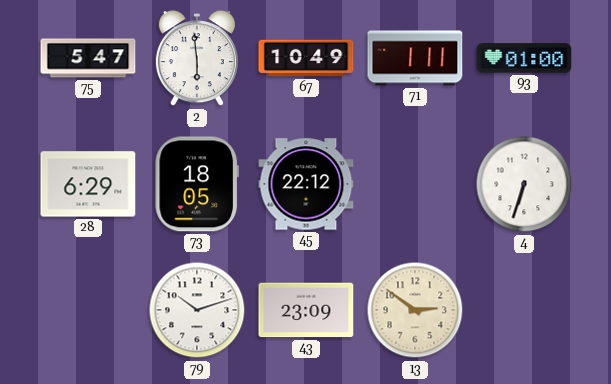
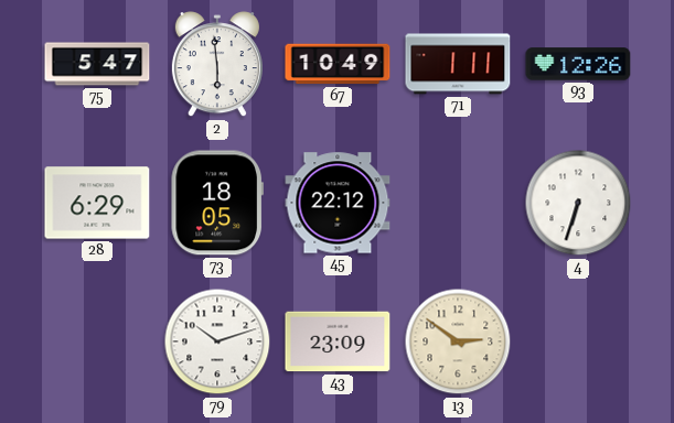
93: 01:00 -> 12:26
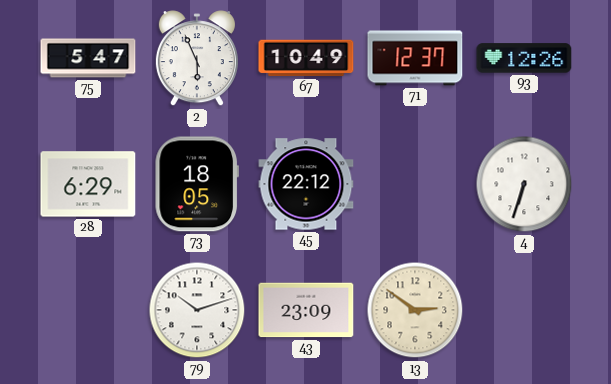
2: 5:59 -> 5:56
71: 1:11 -> 12:37
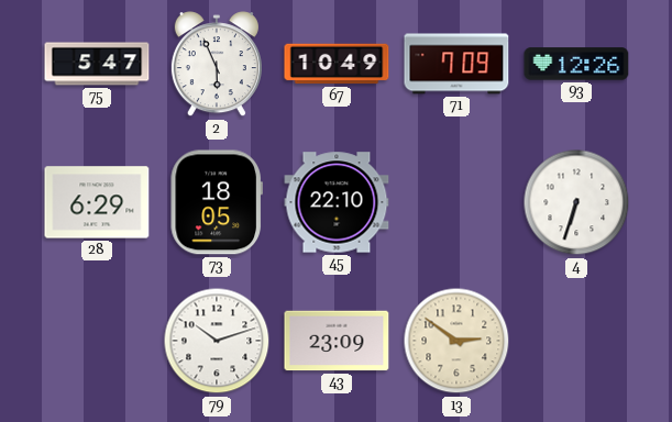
71: 12:37 -> 7:09
45: 22:12 -> 22:10
